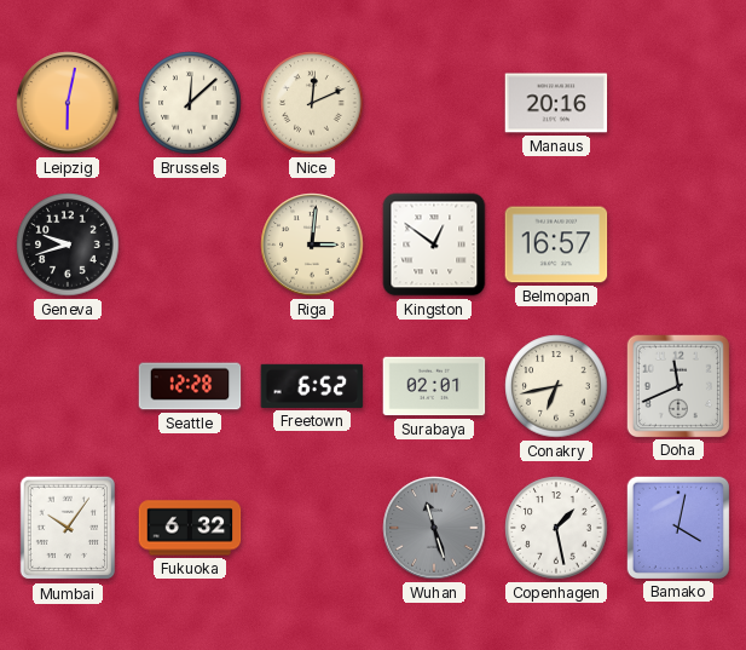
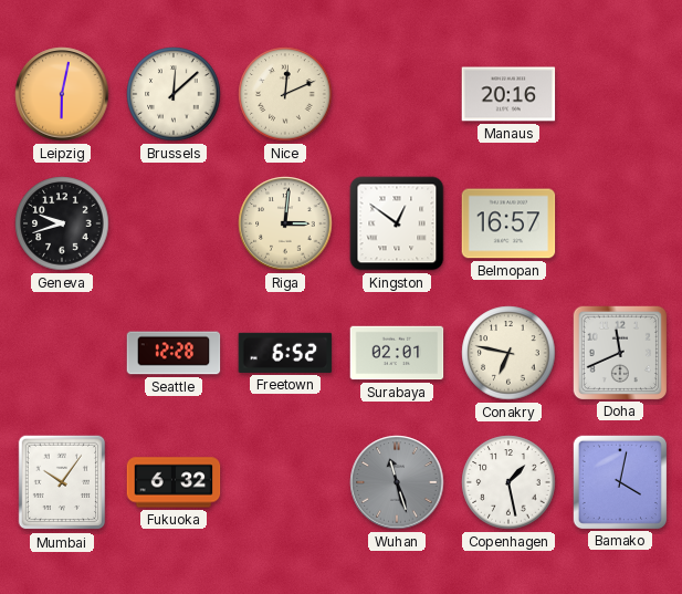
Conakry: 6:43 -> 6:47
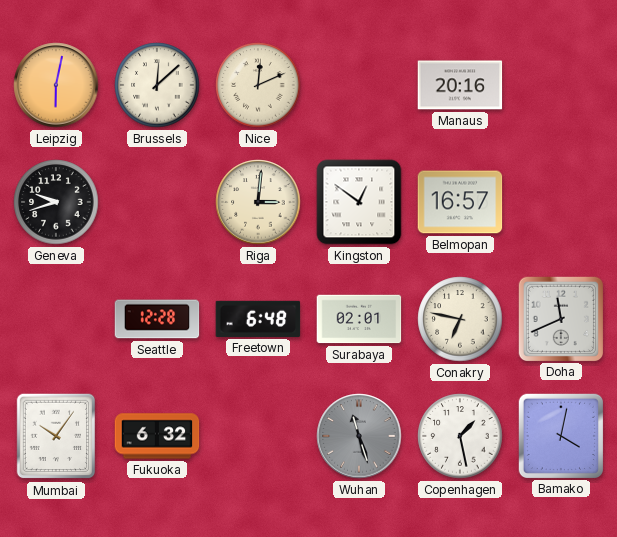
Freetown: 6:52 -> 6:48
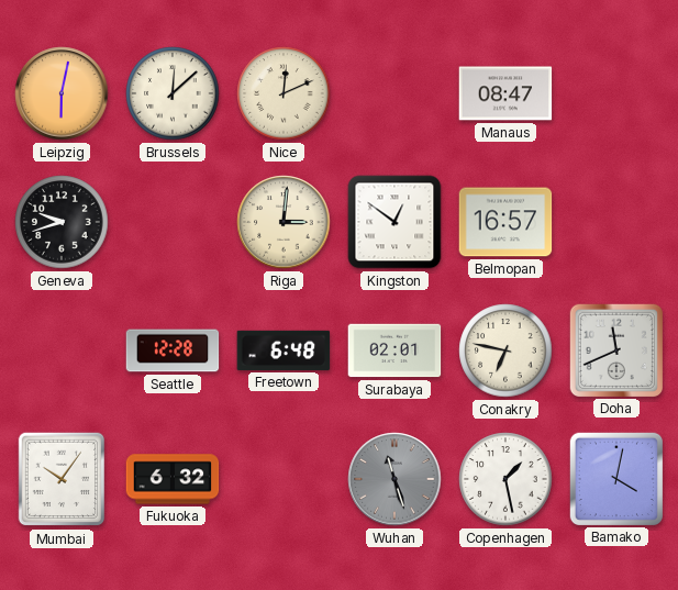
Manaus: 20:16 -> 08:47
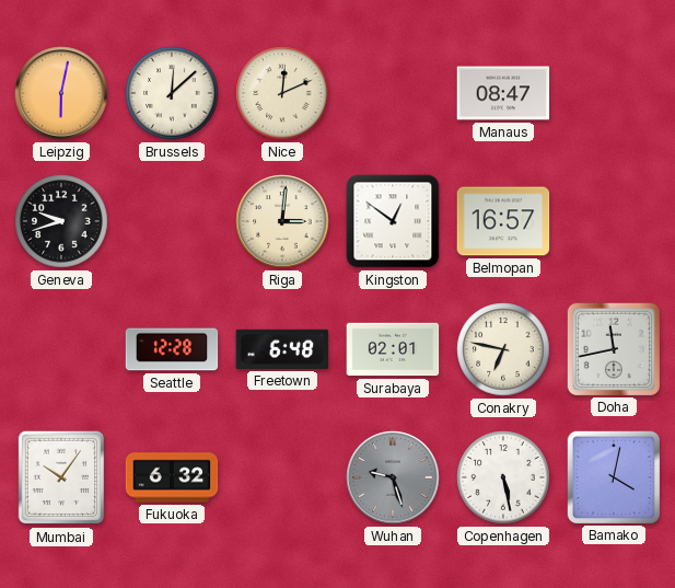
Doha: 11:41 -> 11:43
Wuhan: 11:27 -> 9:27
Copenhagen: 1:28 -> 5:28
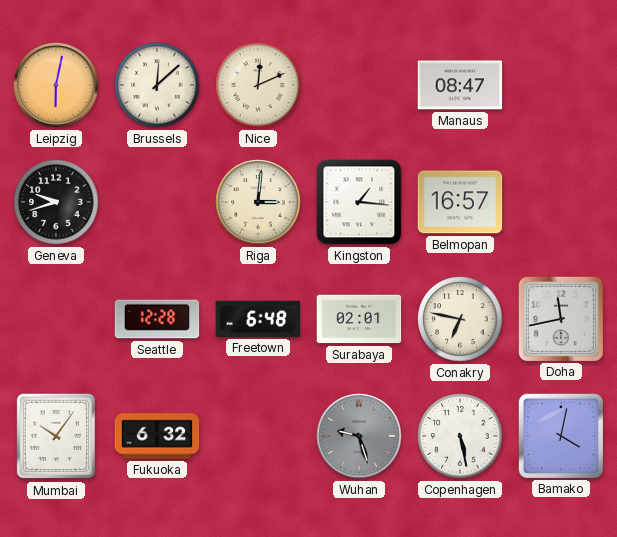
Kingston: 12:51 -> 1:16
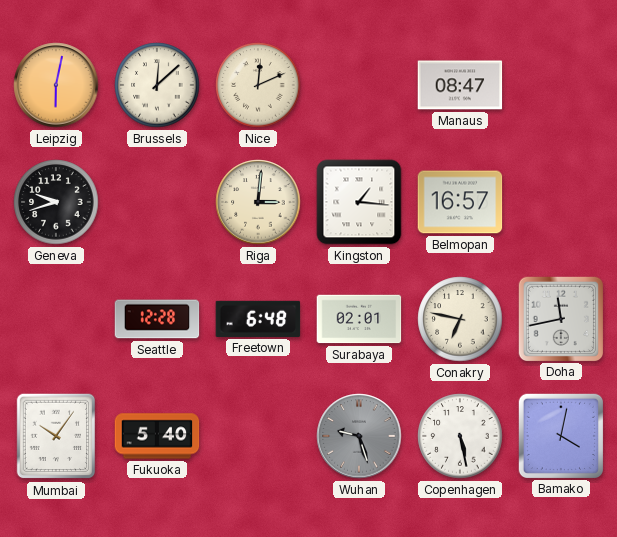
Fukuoka: 6:32 -> 5:40
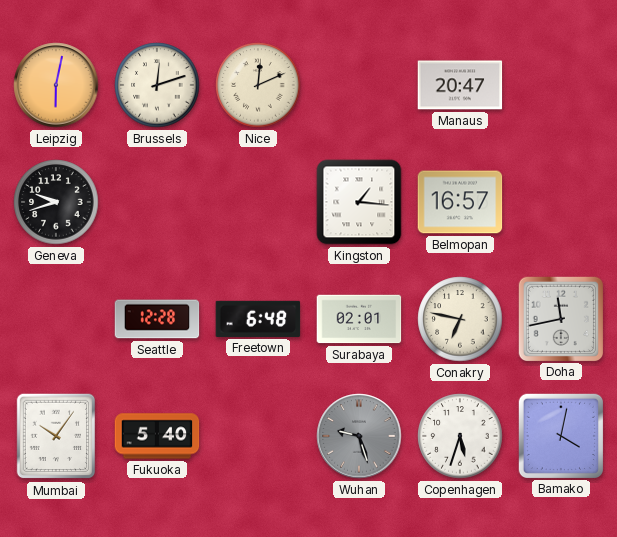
Brussels: 12:08 -> 12:12
Manaus: 08:47 -> 20:47
Riga: 3:01 -> none
Copenhagen: 5:28 -> 5:33
